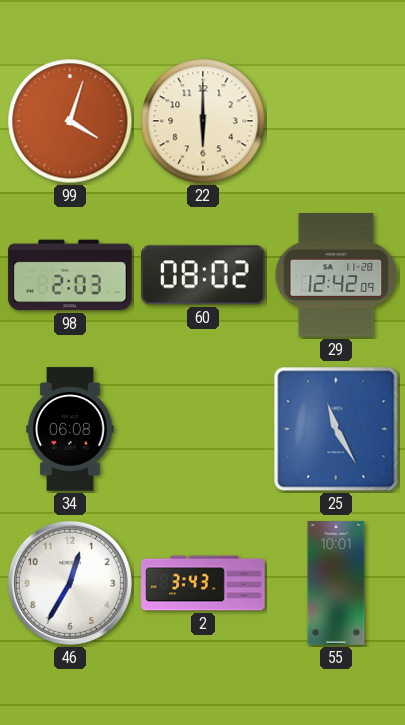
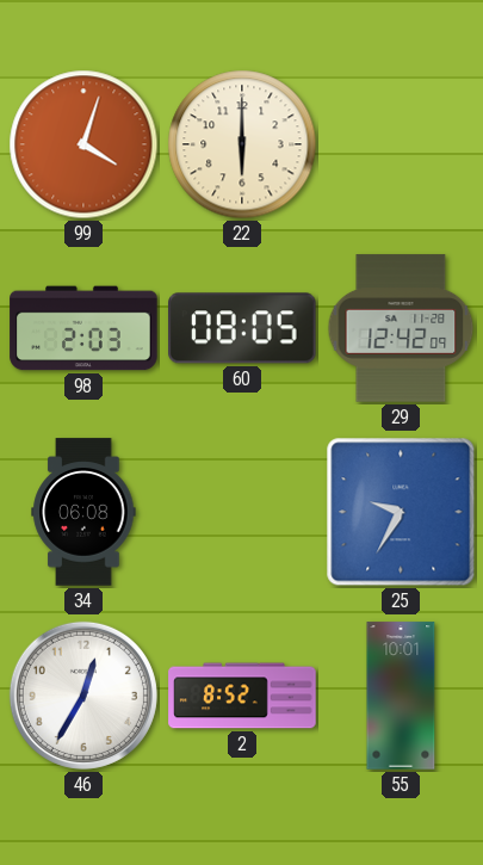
60: 08:02 -> 08:05
25: 11:25 -> 9:35
2: 3:43 -> 8:52
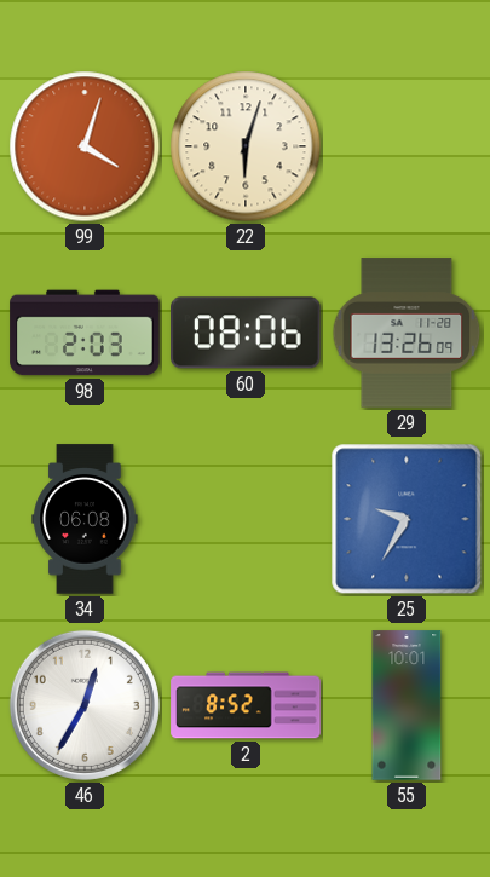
22: 6:00 -> 6:03
60: 08:05 -> 08:06
29: 12:42 -> 13:26
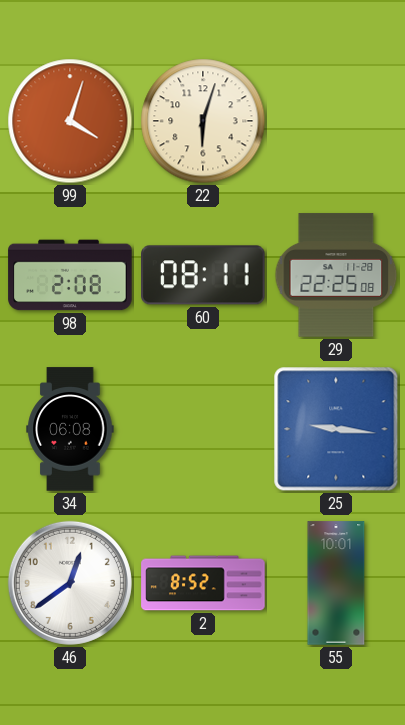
98: 2:03 -> 2:08
60: 08:06 -> 08:11
29: 13:26 -> 22:25
25: 9:35 -> 9:16
46: 12:35 -> 12:39
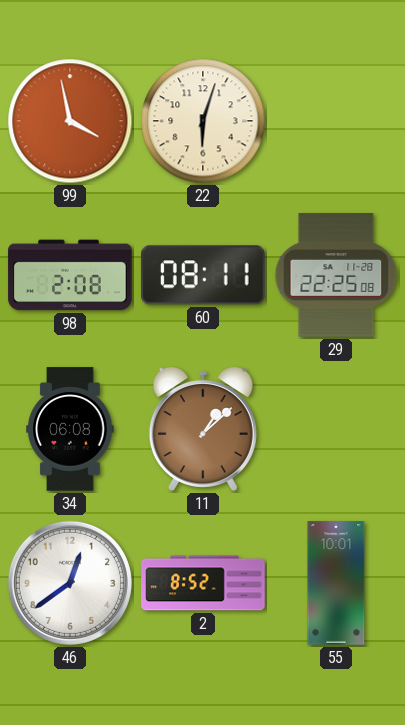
99: 4:03 -> 3:58
11: none -> 1:08
25: 9:16 -> none
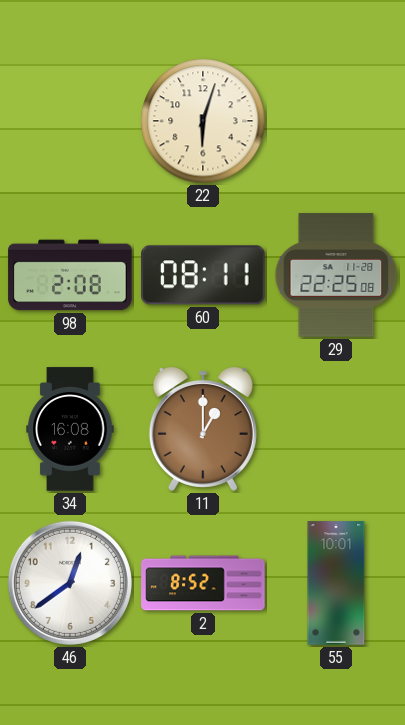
99: 3:58 -> none
34: 06:08 -> 16:08
11: 1:08 -> 1:00
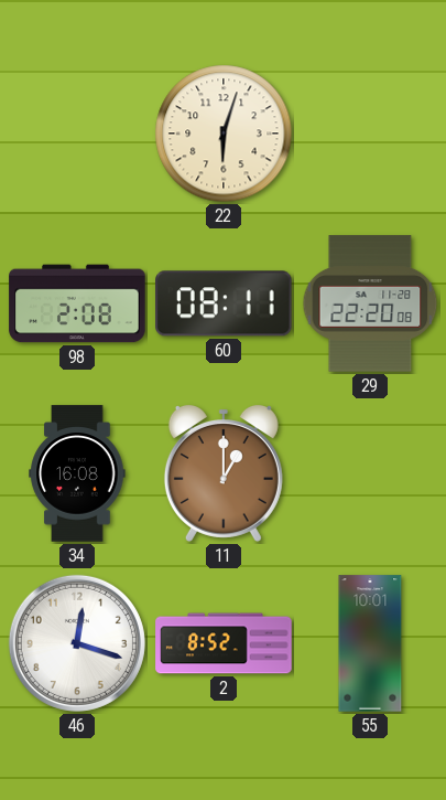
29: 22:25 -> 22:20
46: 12:39 -> 12:18
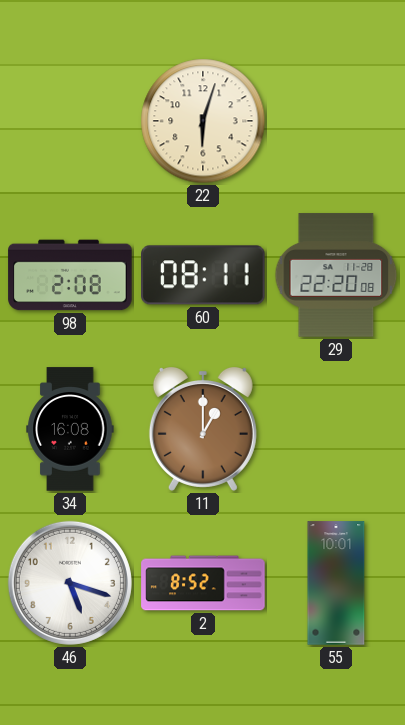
46: 12:18 -> 5:18
